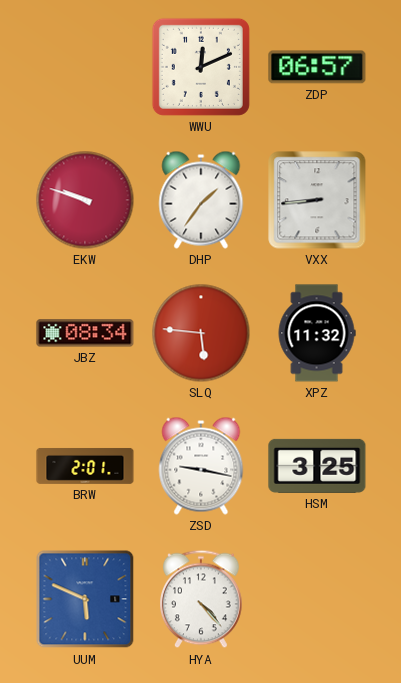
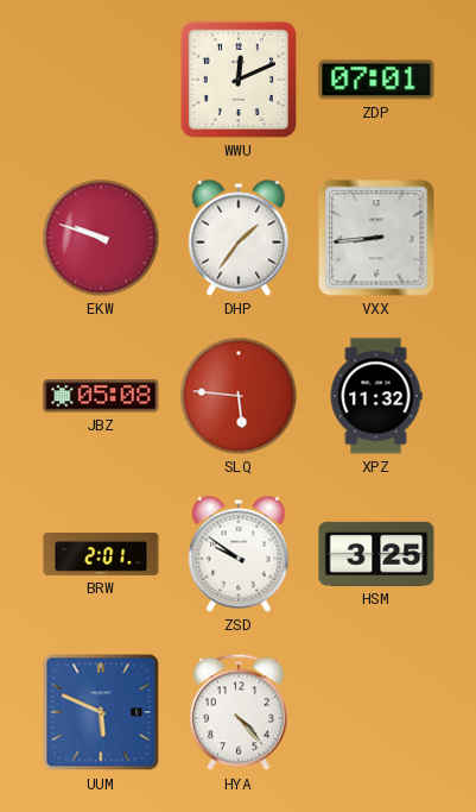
ZDP: 06:57 -> 07:01
JBZ: 08:34 -> 05:08
ZSD: 9:17 -> 9:51
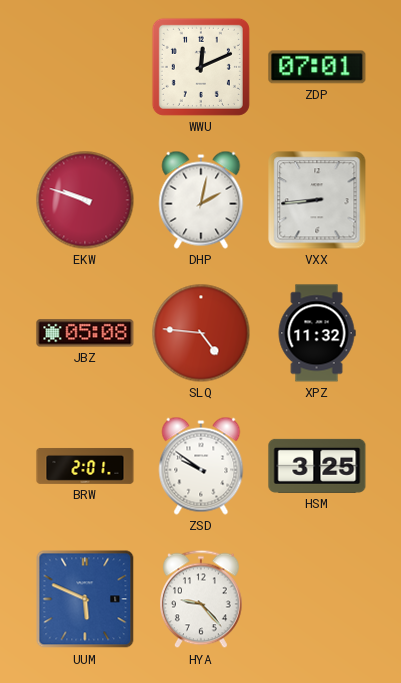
DHP: 1:36 -> 2:02
SLQ: 5:46 -> 4:46
HYA: 4:23 -> 9:23
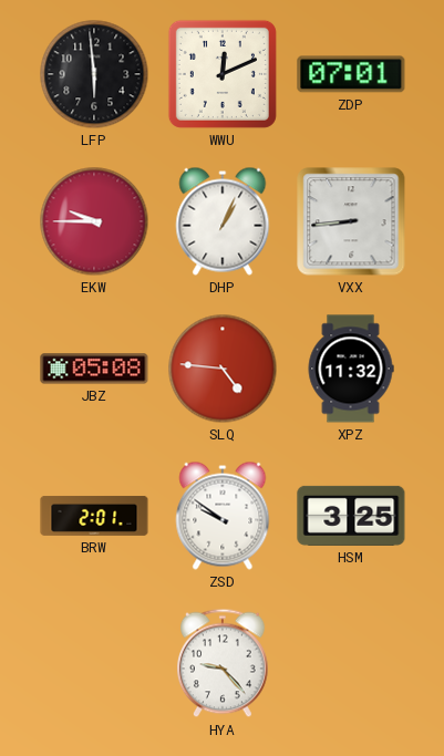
LFP: none -> 5:59
EKW: 9:48 -> 9:45
DHP: 2:02 -> 1:04
UUM: 5:49 -> none
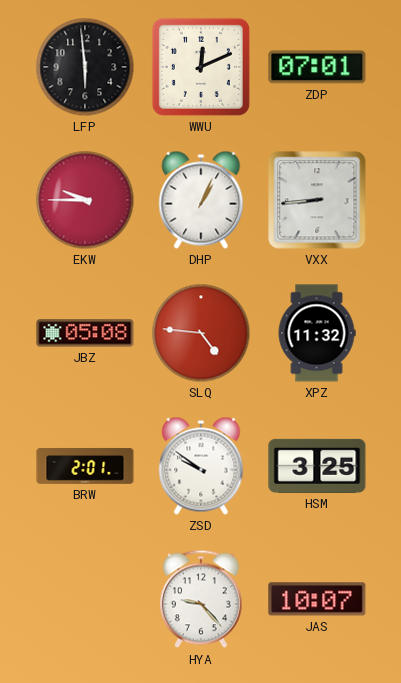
JAS: none -> 10:07
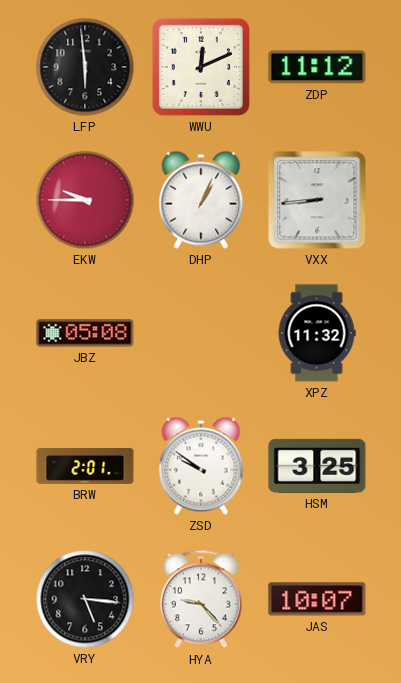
ZDP: 07:01 -> 11:12
SLQ: 4:46 -> none
VRY: none -> 5:16
